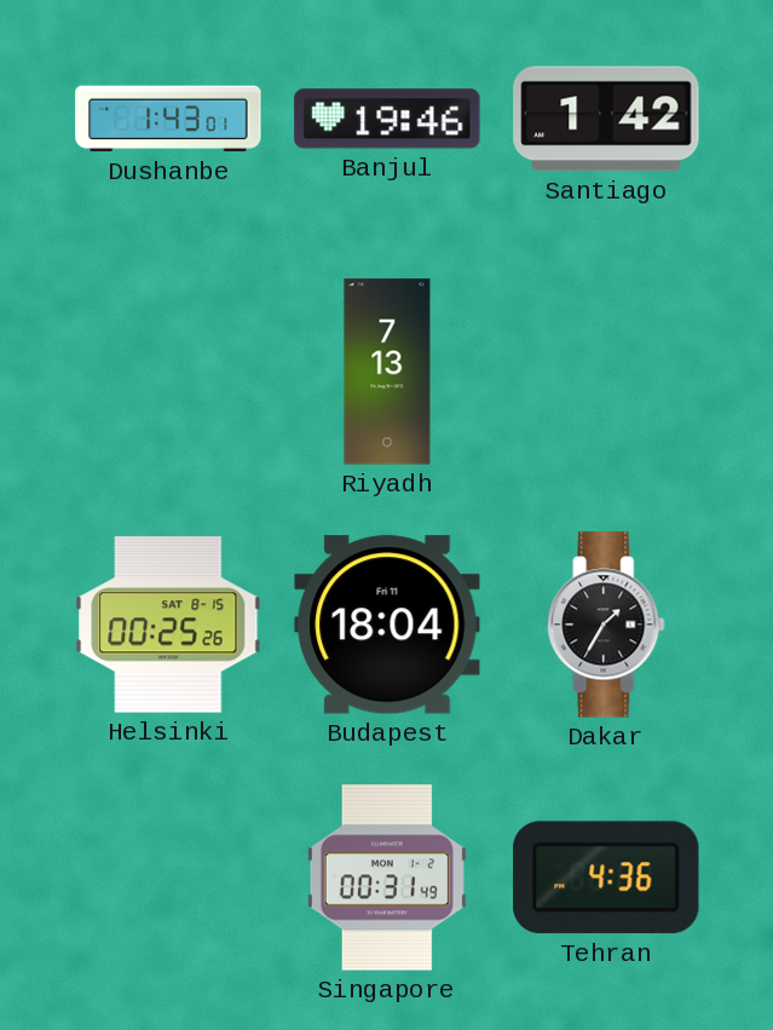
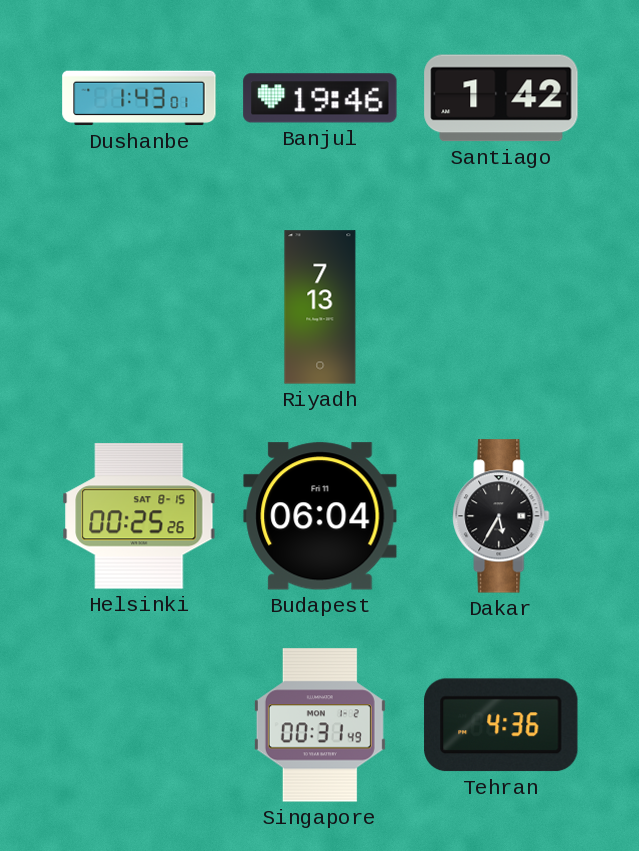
Budapest: 18:04 -> 06:04
Dakar: 1:35 -> 5:35
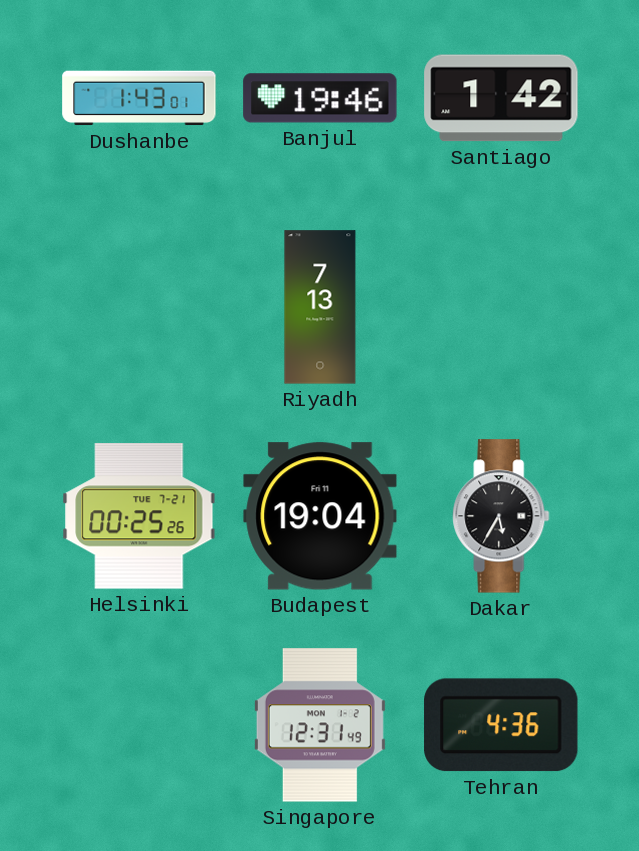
Helsinki date: SAT 8-15 -> TUE 7-21
Budapest: 06:04 -> 19:04
Singapore: 00:31 -> 12:31
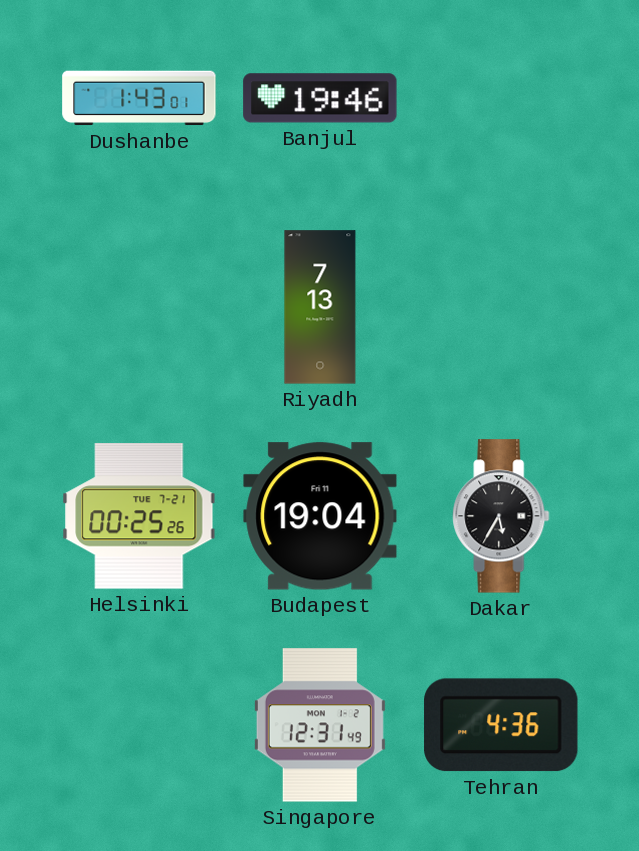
Santiago: 1:42 -> none
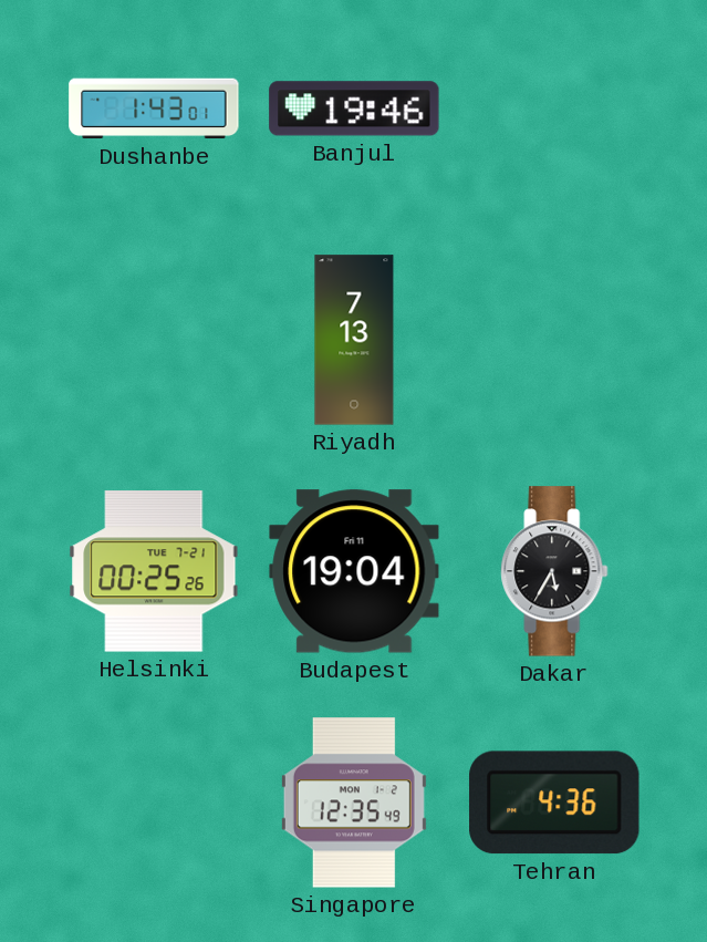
Singapore: 12:31 -> 12:35
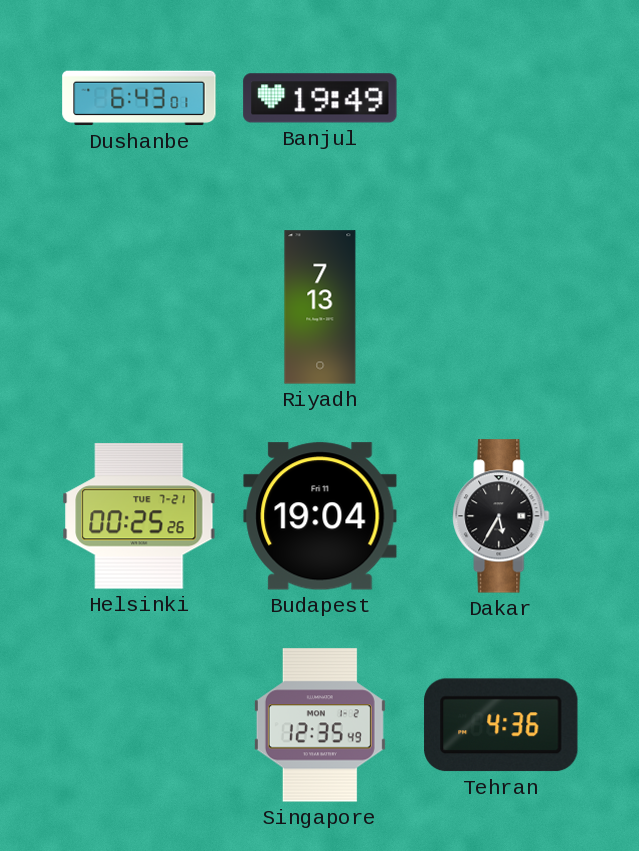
Dushanbe: 1:43 -> 6:43
Banjul: 19:46 -> 19:49
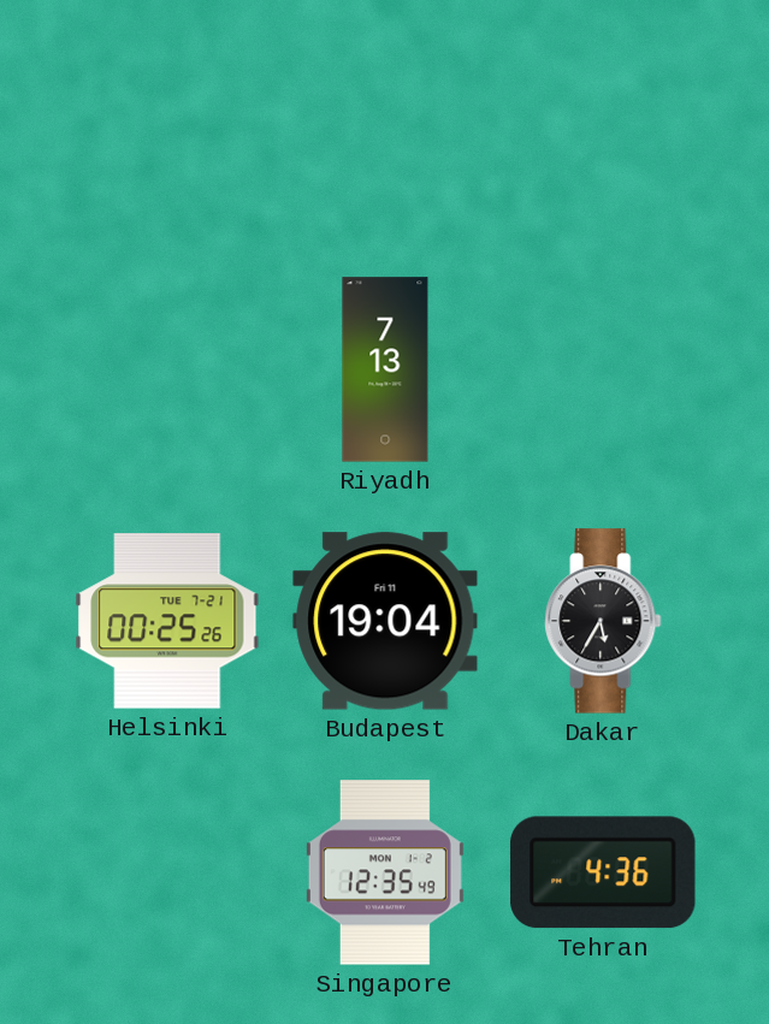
Dushanbe: 6:43 -> none
Banjul: 19:49 -> none
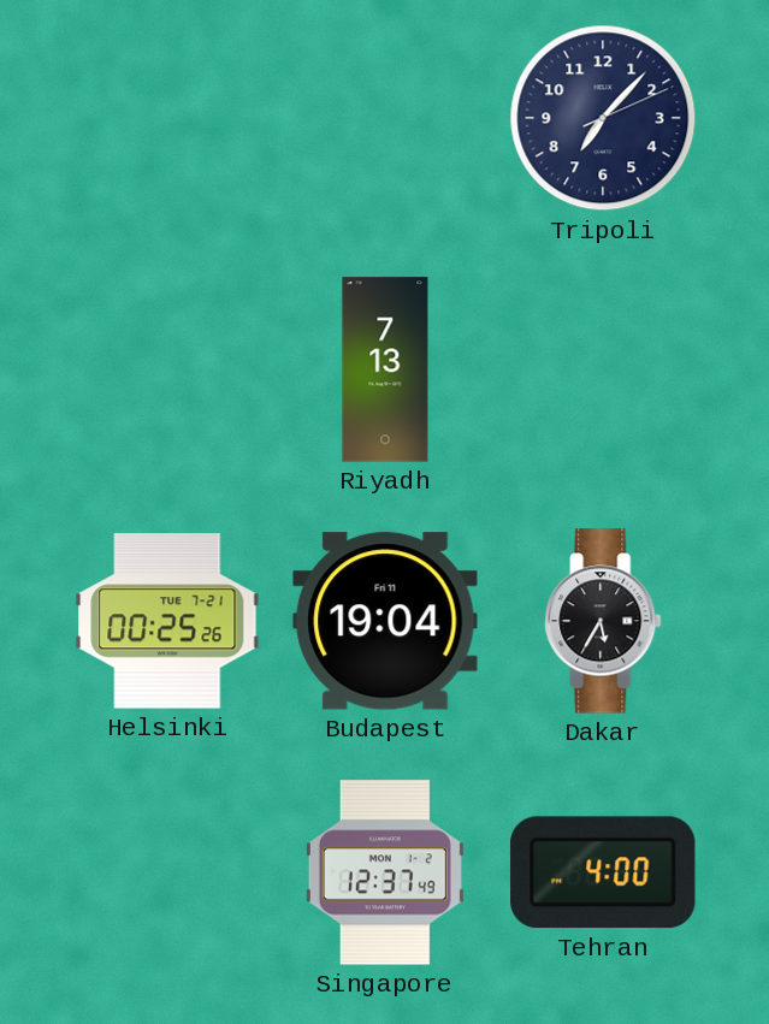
Tripoli: none -> 7:07
Singapore: 12:35 -> 12:37
Tehran: 4:36 -> 4:00
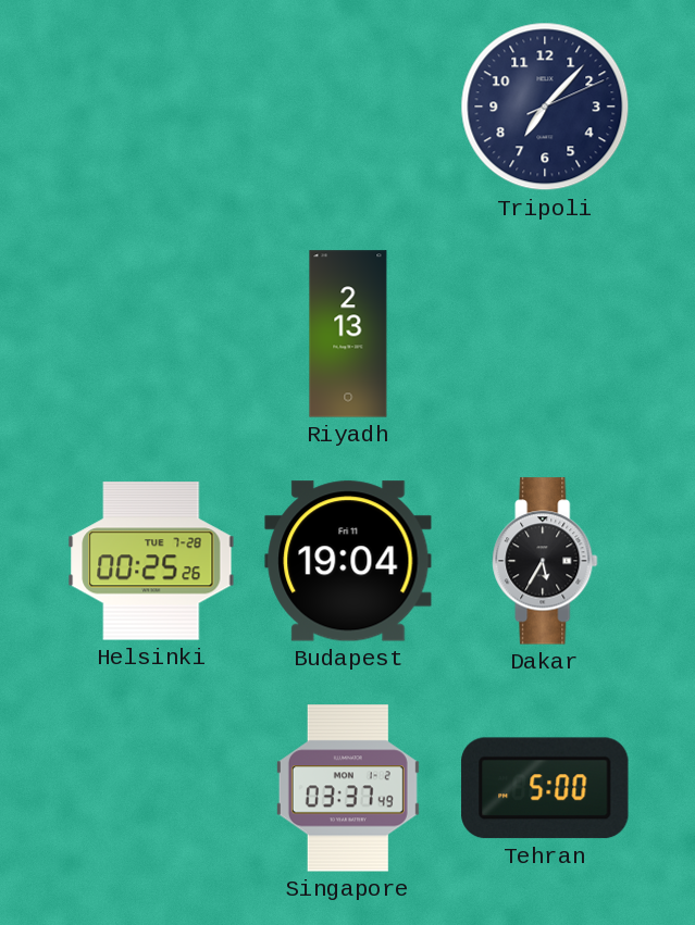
Riyadh: 7:13 -> 2:13
Helsinki date: TUE 7-21 -> TUE 7-28
Singapore: 12:37 -> 03:37
Tehran: 4:00 -> 5:00
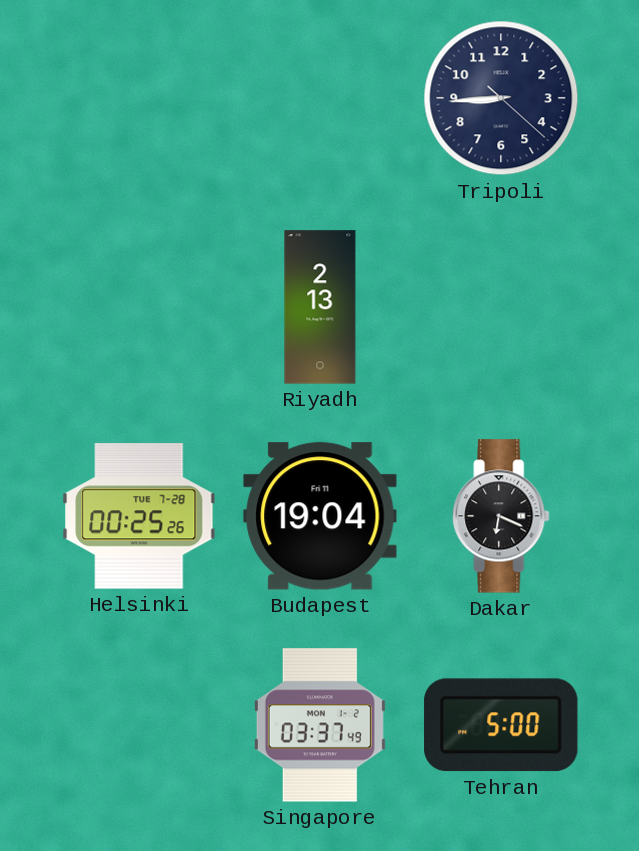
Tripoli: 7:07 -> 8:44
Dakar: 5:35 -> 6:19
